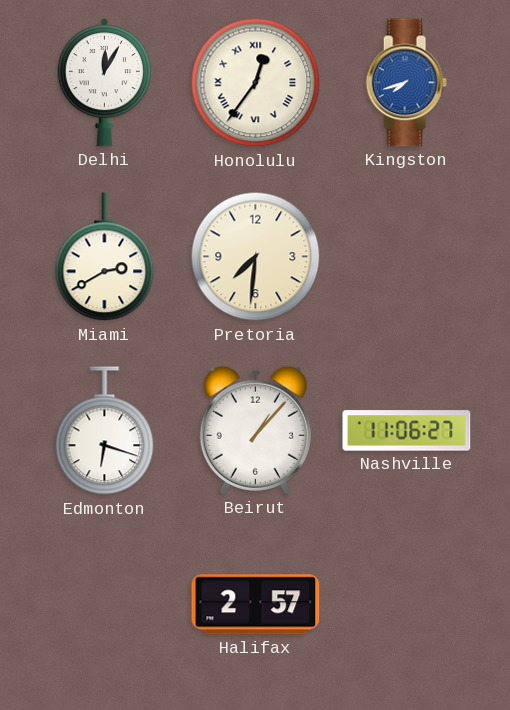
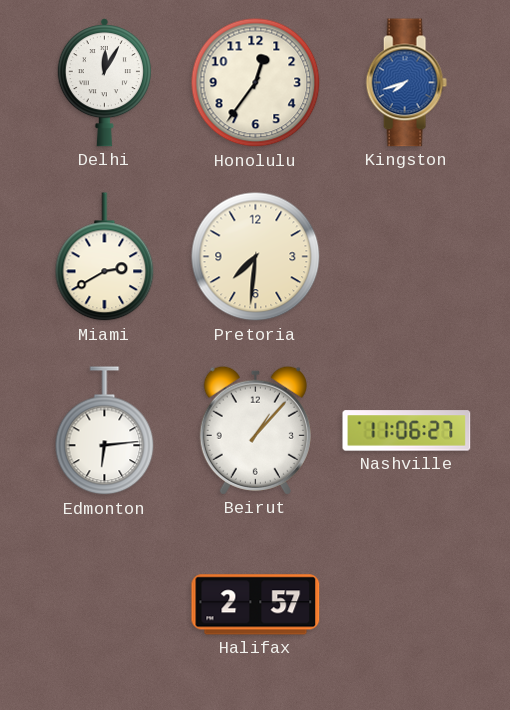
Honolulu numerals: Roman -> Arabic
Edmonton: 6:18 -> 6:14
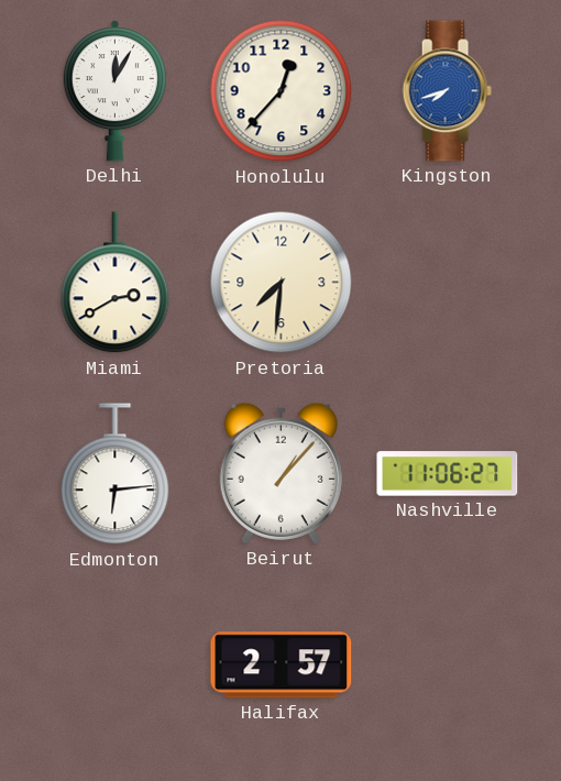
Honolulu: 12:36 -> 12:37
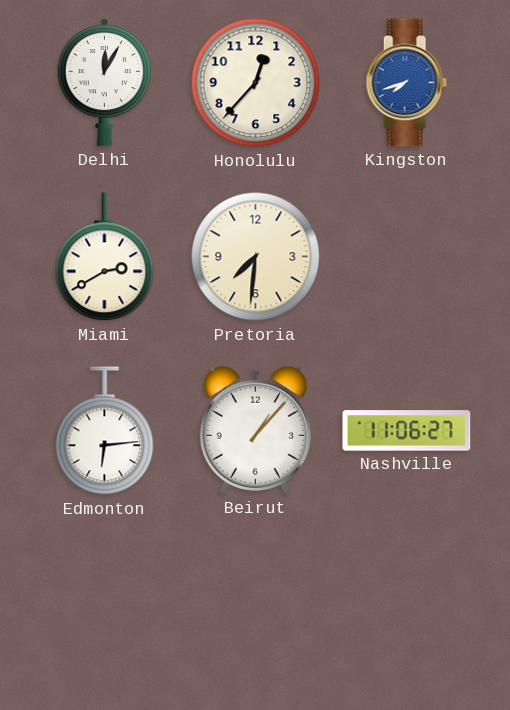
Halifax: 2:57 -> none
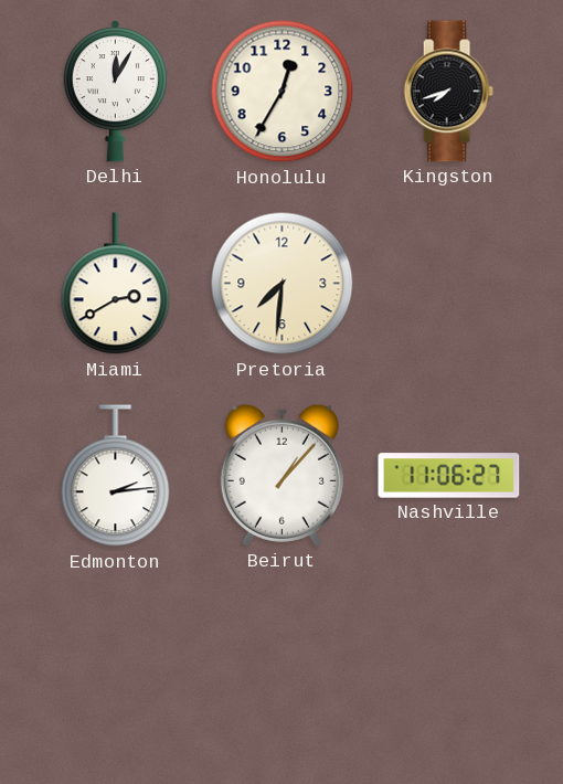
Honolulu: 12:37 -> 12:35
Kingston dial: blue -> black
Edmonton: 6:14 -> 2:14
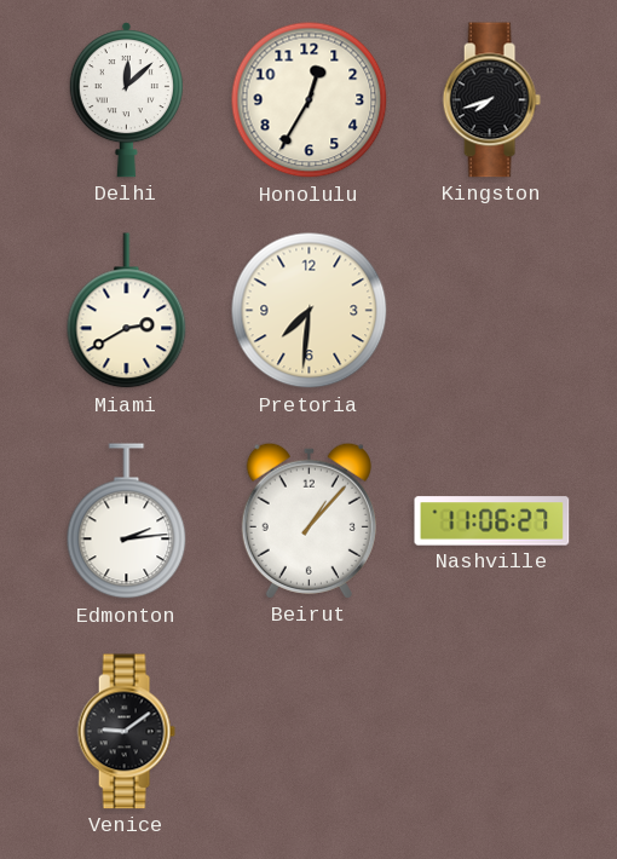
Delhi: 12:05 -> 12:08
Venice: none -> 9:09
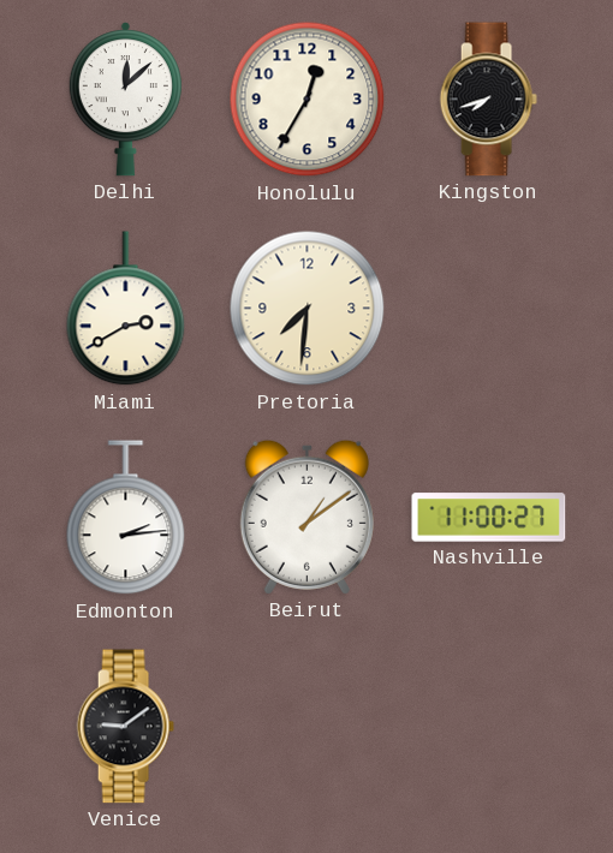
Beirut: 1:07 -> 1:09
Nashville: 11:06 -> 11:00
